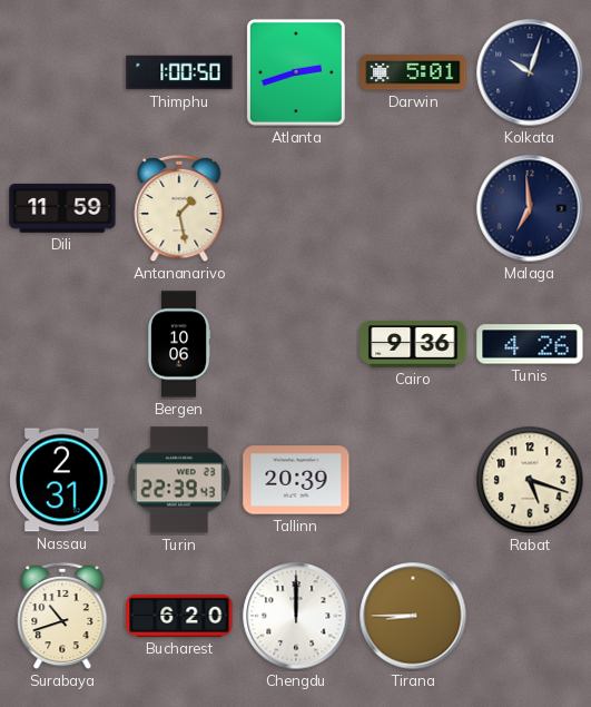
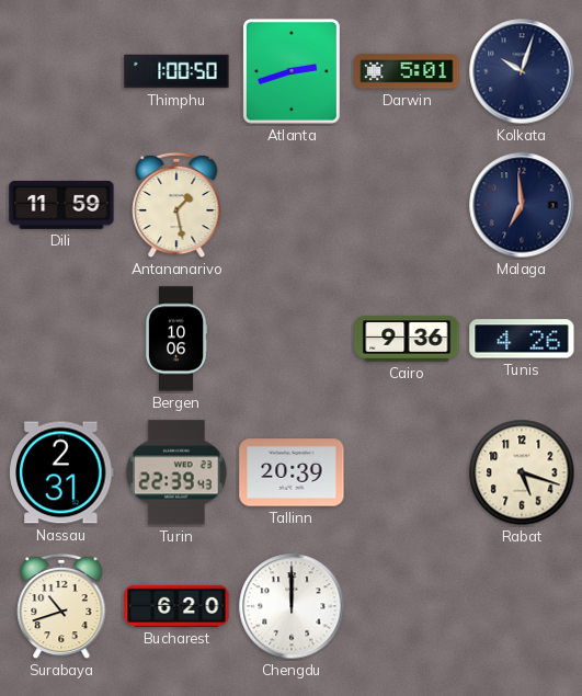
Tirana: 8:45 -> none
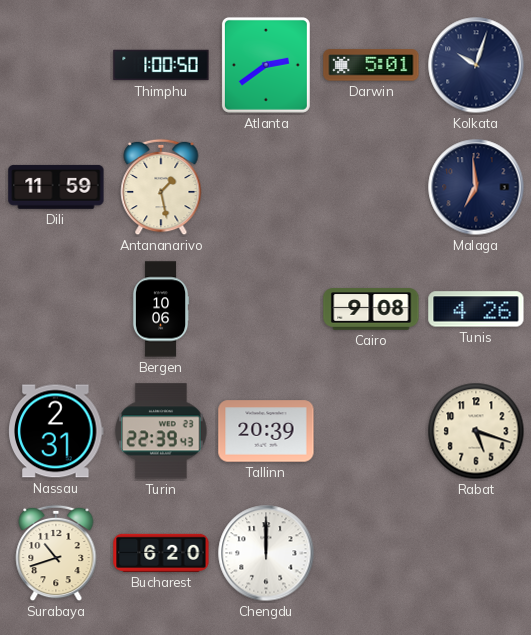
Atlanta: 2:42 -> 2:39
Cairo: 9:36 -> 9:08
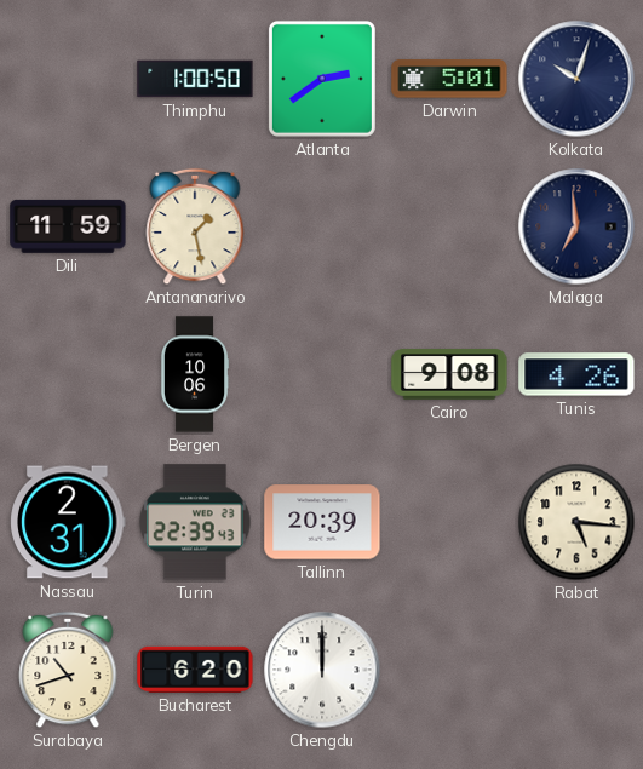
Rabat: 5:18 -> 5:16
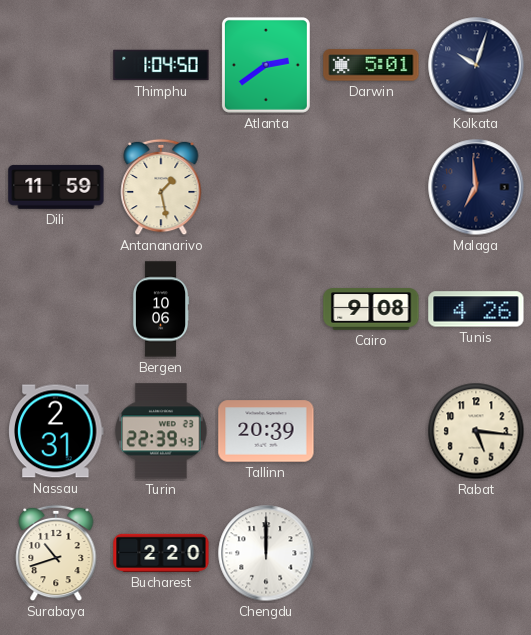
Thimphu: 1:00 -> 1:04
Bucharest: 6:20 -> 2:20
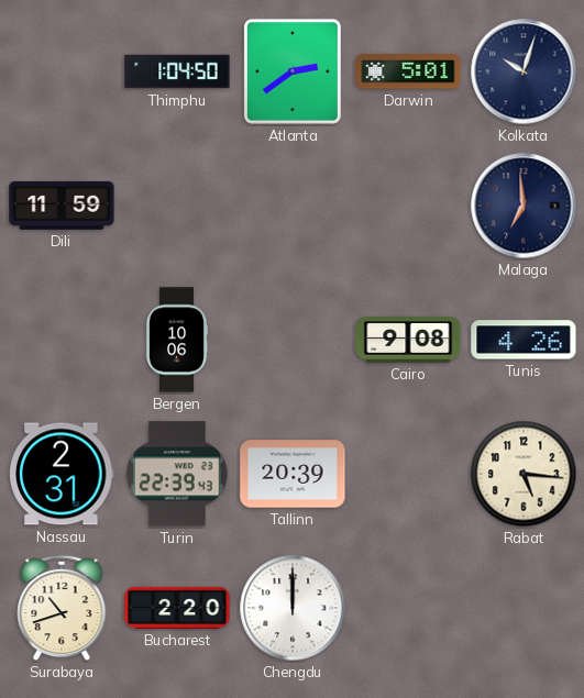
Antananarivo: 1:28 -> none
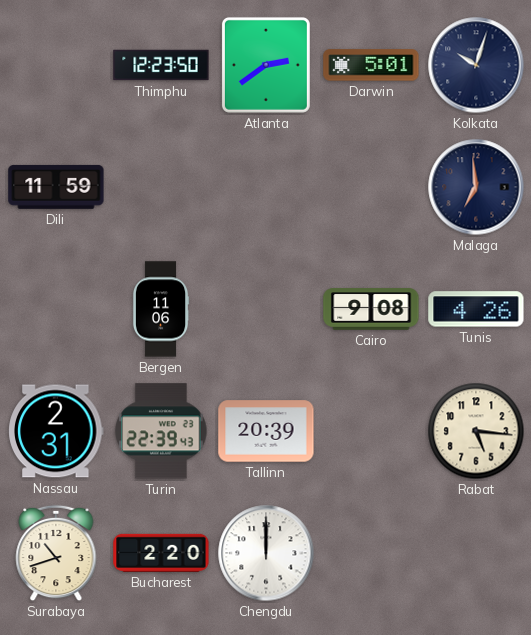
Thimphu: 1:04 -> 12:23
Bergen: 10:06 -> 11:06
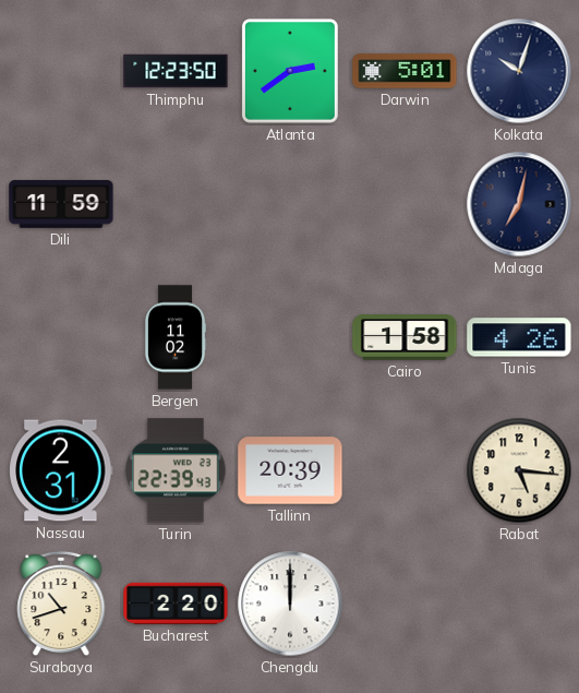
Malaga: 6:59 -> 7:02
Bergen: 11:06 -> 11:02
Cairo: 9:08 -> 1:58
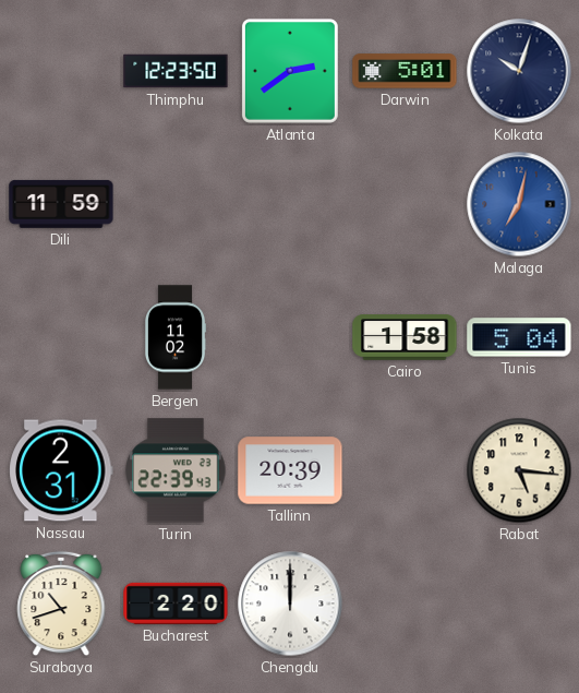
Malaga dial: navy -> blue
Tunis: 4:26 -> 5:04
